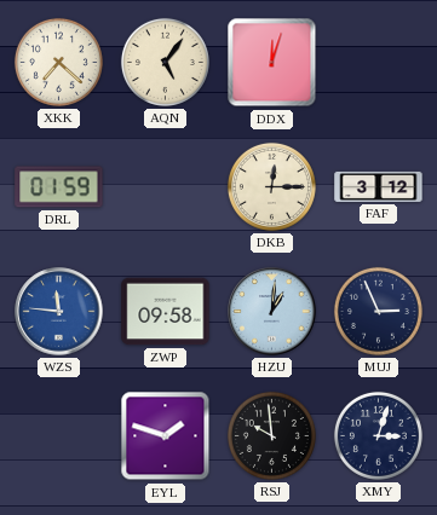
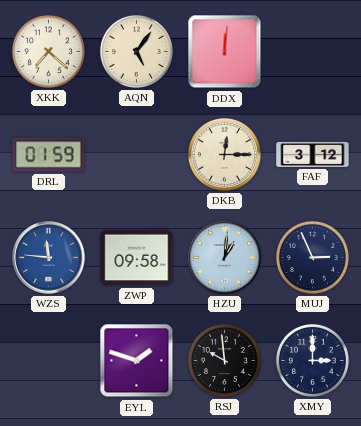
DDX: 12:03 -> 12:01
XMY: 3:03 -> 3:00
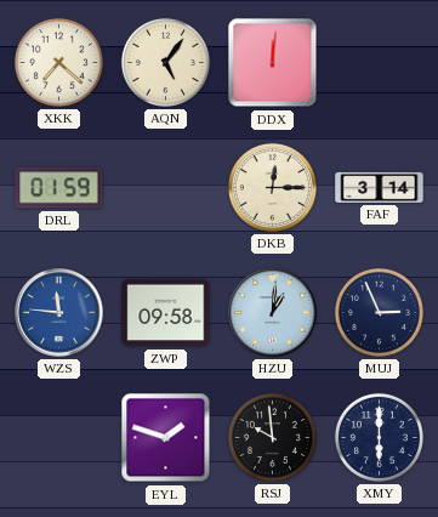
FAF: 3:12 -> 3:14
XMY: 3:00 -> 6:00
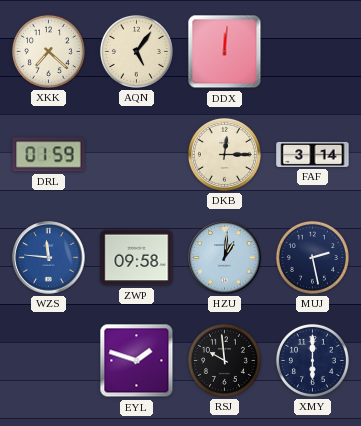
MUJ: 2:56 -> 2:28
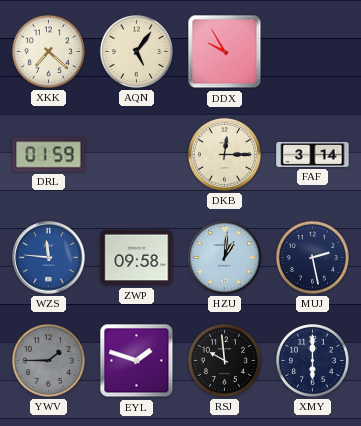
DDX: 12:01 -> 9:55
YWV: none -> 1:45
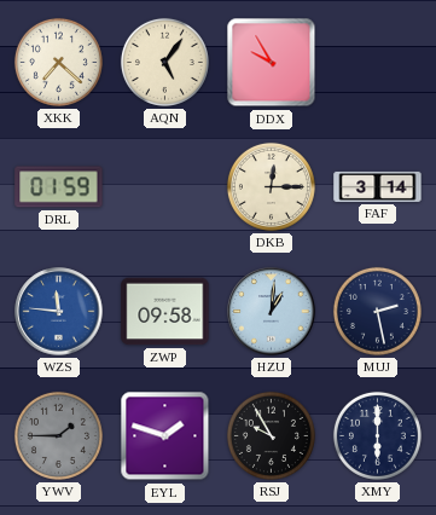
RSJ: 9:59 -> 9:55
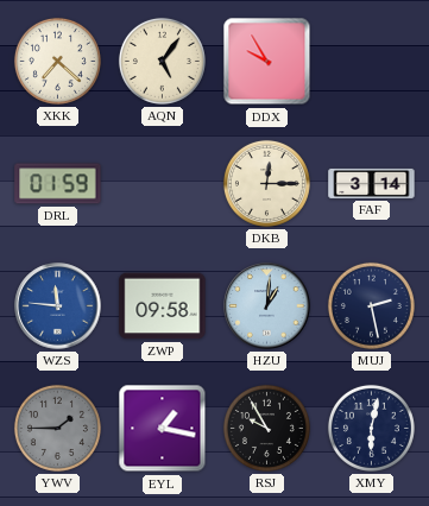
EYL: 1:48 -> 1:17
XMY: 6:00 -> 6:02
